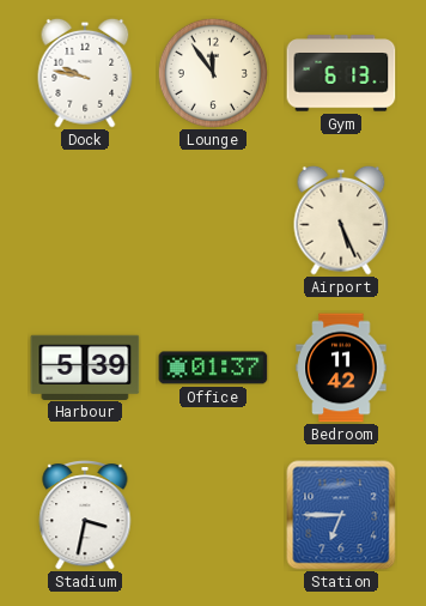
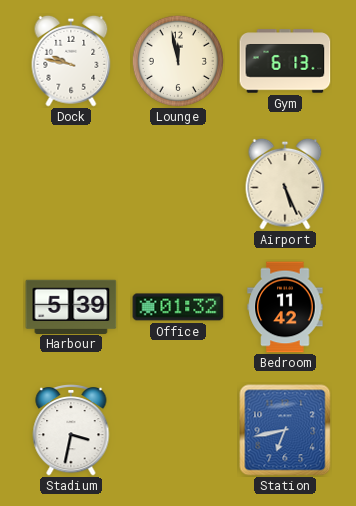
Lounge: 11:54 -> 11:58
Office: 01:37 -> 01:32
Station: 6:45 -> 6:43
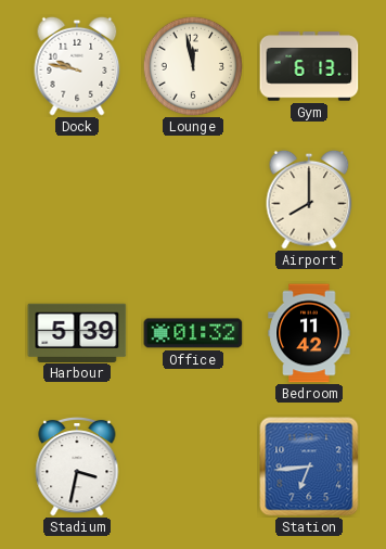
Airport: 5:26 -> 8:00
Station: 6:43 -> 6:44
